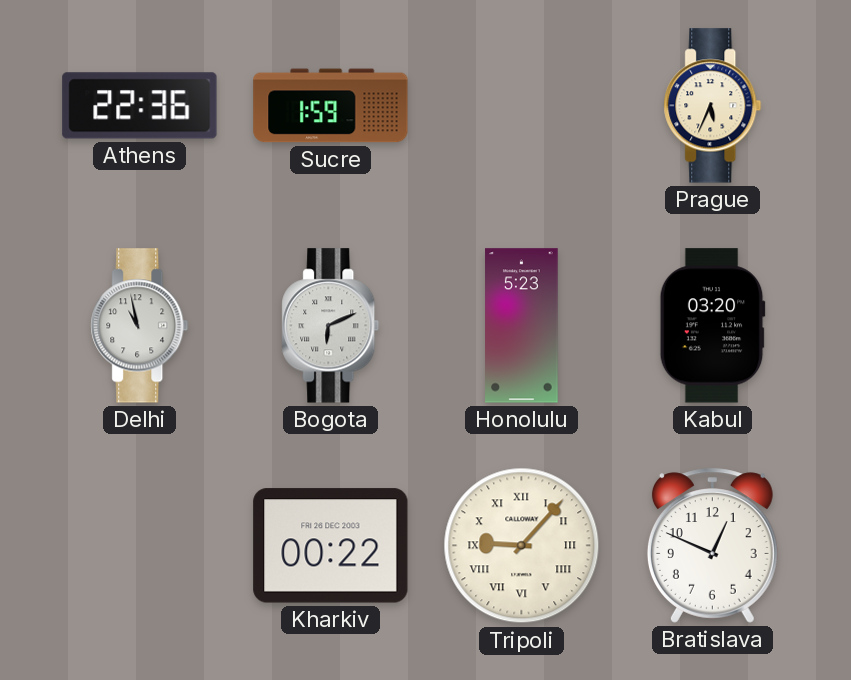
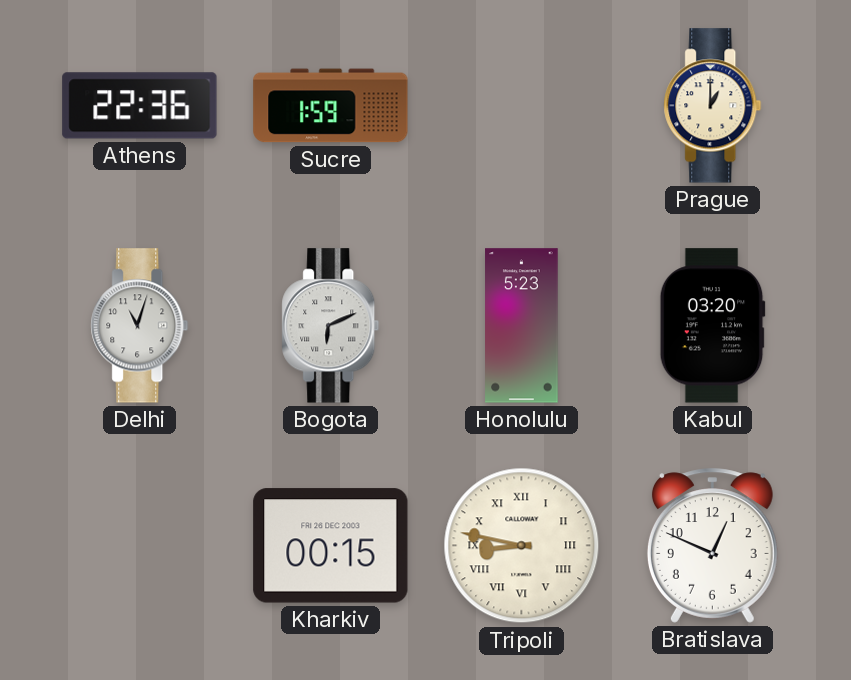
Prague: 5:34 -> 1:00
Delhi: 10:58 -> 11:03
Kharkiv: 00:22 -> 00:15
Tripoli: 9:07 -> 8:47
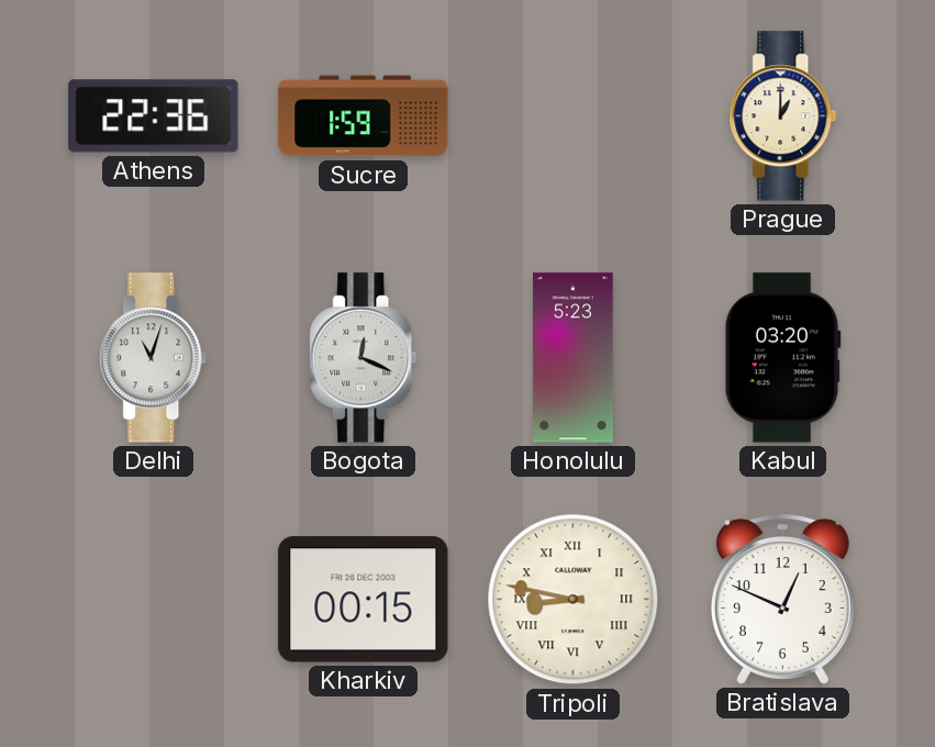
Bogota: 6:11 -> 12:19
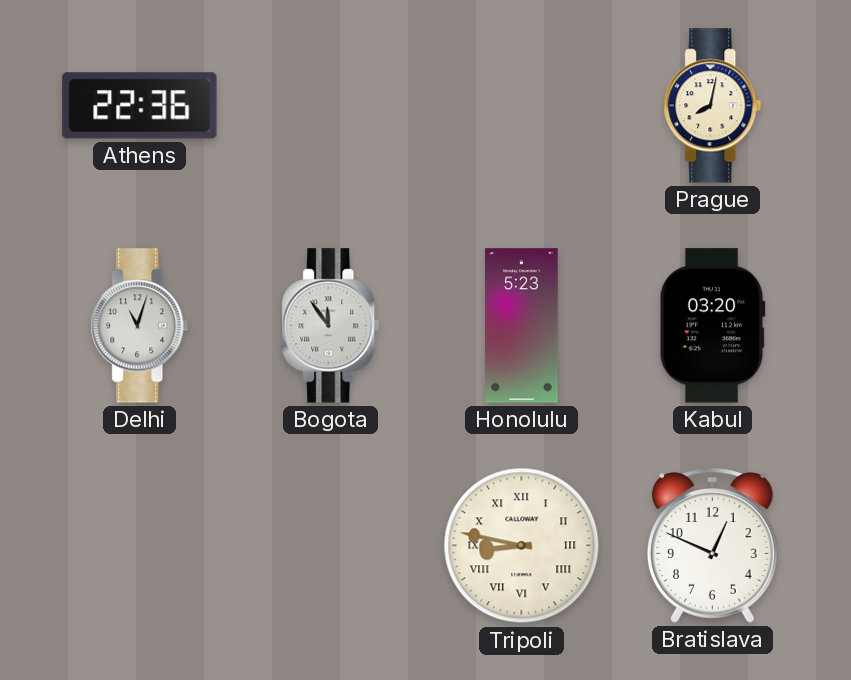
Sucre: 1:59 -> none
Prague: 1:00 -> 8:02
Bogota: 12:19 -> 11:54
Kharkiv: 00:15 -> none
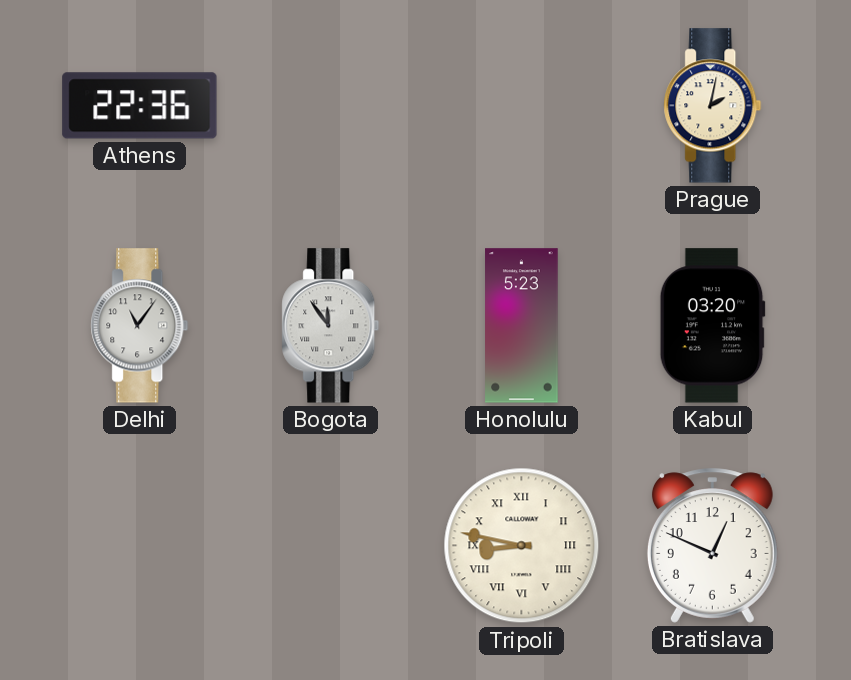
Prague: 8:02 -> 2:02
Delhi: 11:03 -> 11:06
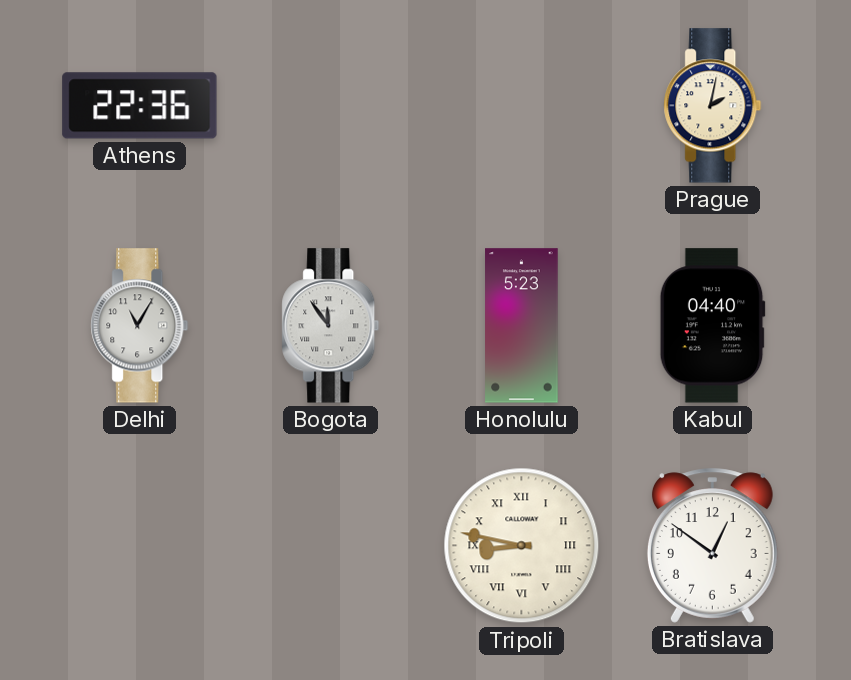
Delhi: 11:06 -> 11:05
Kabul: 03:20 -> 04:40
Bratislava: 12:49 -> 12:51
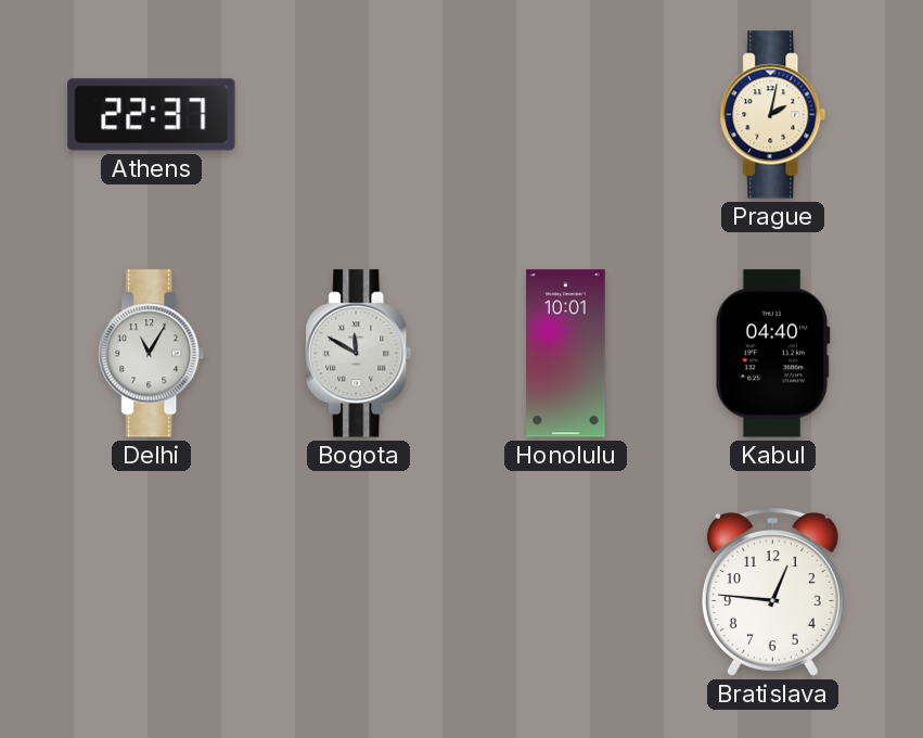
Athens: 22:36 -> 22:37
Bogota: 11:54 -> 11:50
Honolulu: 5:23 -> 10:01
Tripoli: 8:47 -> none
Bratislava: 12:51 -> 12:46
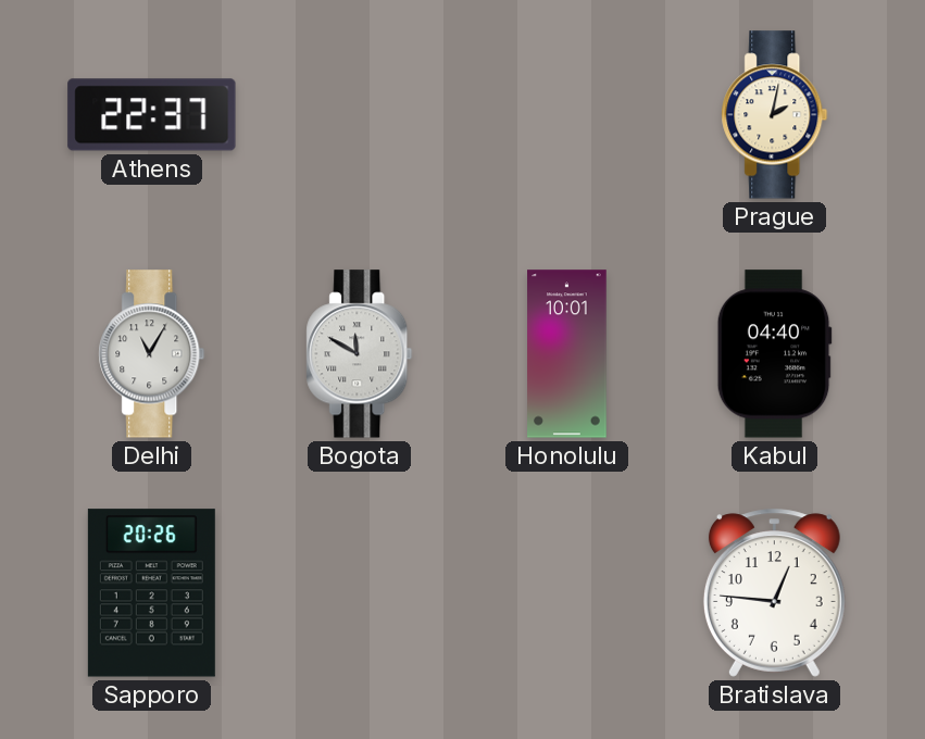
Sapporo: none -> 20:26
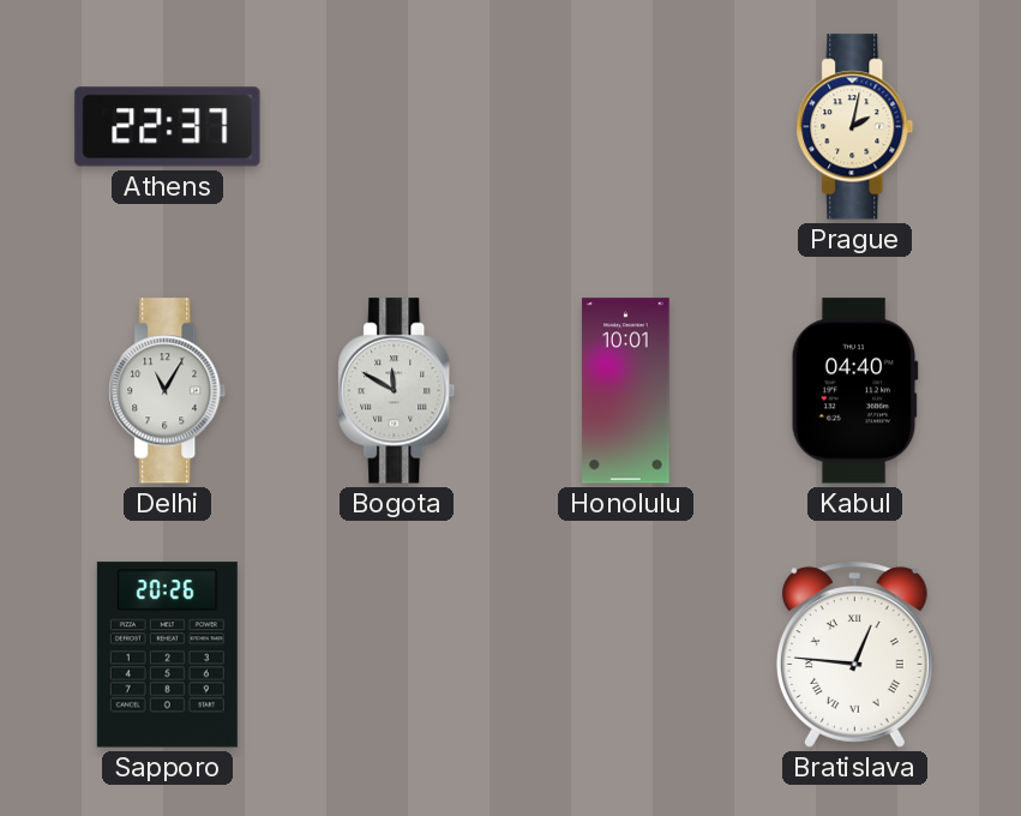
Bratislava numerals: Arabic -> Roman
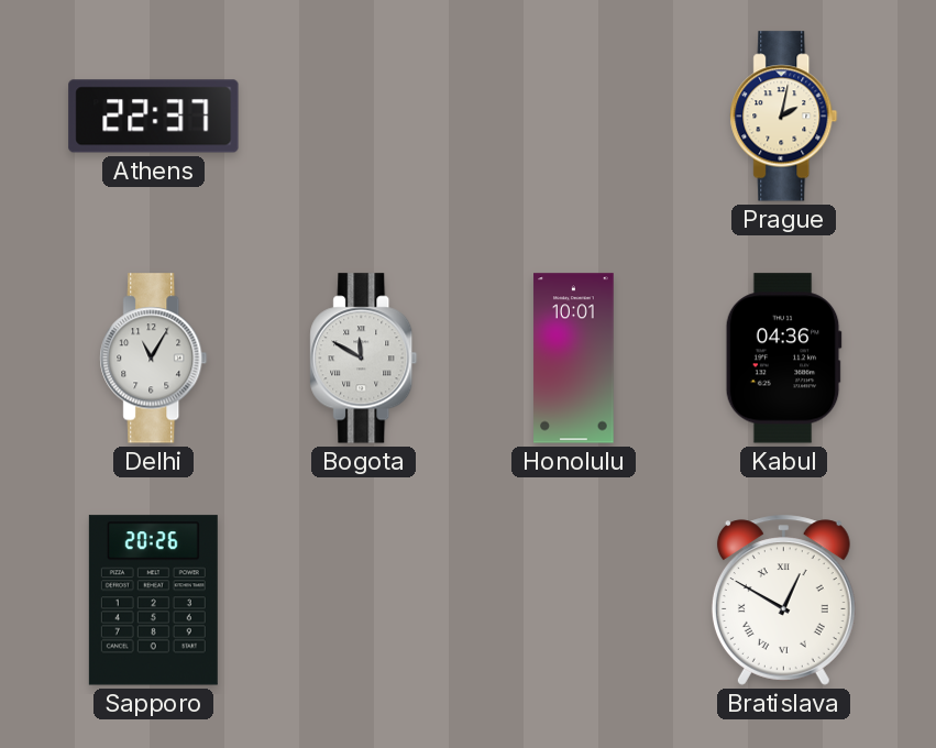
Kabul: 04:40 -> 04:36
Bratislava: 12:46 -> 12:50
